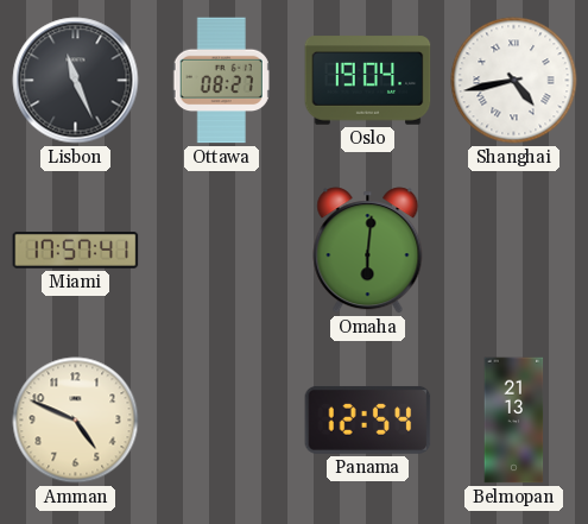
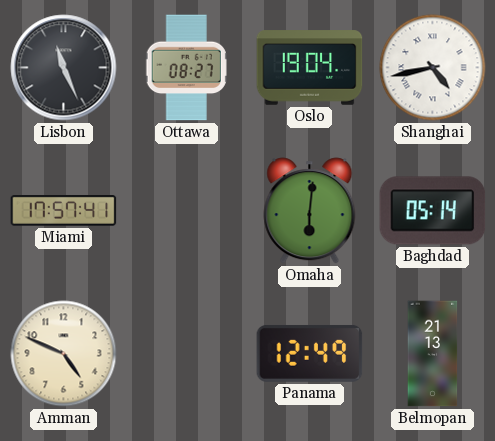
Baghdad: none -> 05:14
Panama: 12:54 -> 12:49
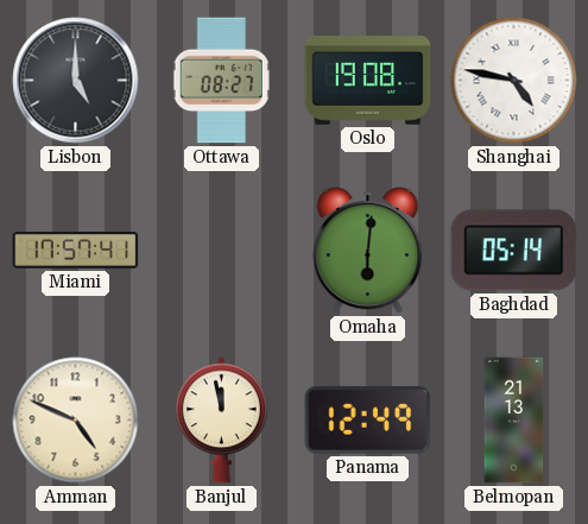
Lisbon: 11:26 -> 5:00
Oslo: 19:04 -> 19:08
Shanghai: 4:43 -> 4:47
Banjul: none -> 11:58
